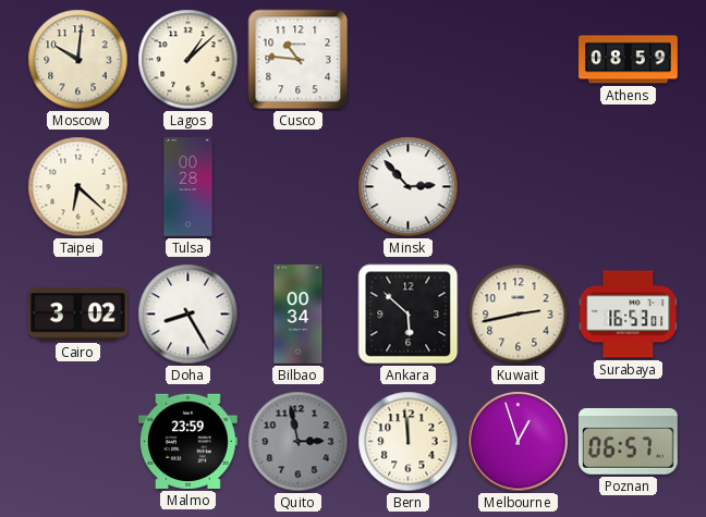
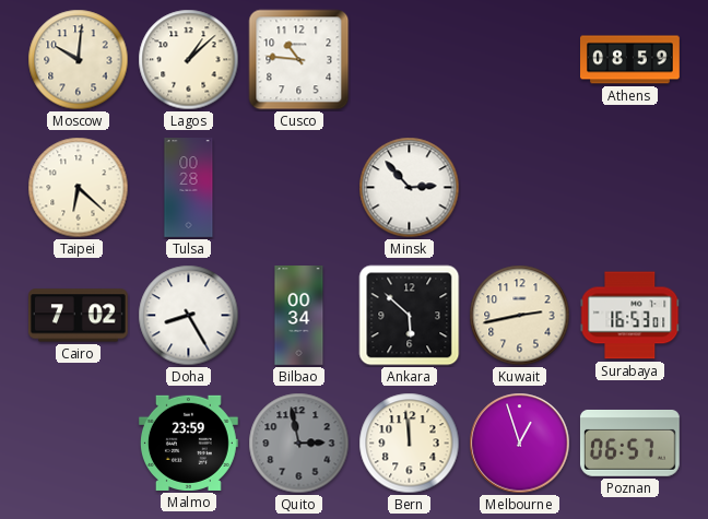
Cairo: 3:02 -> 7:02
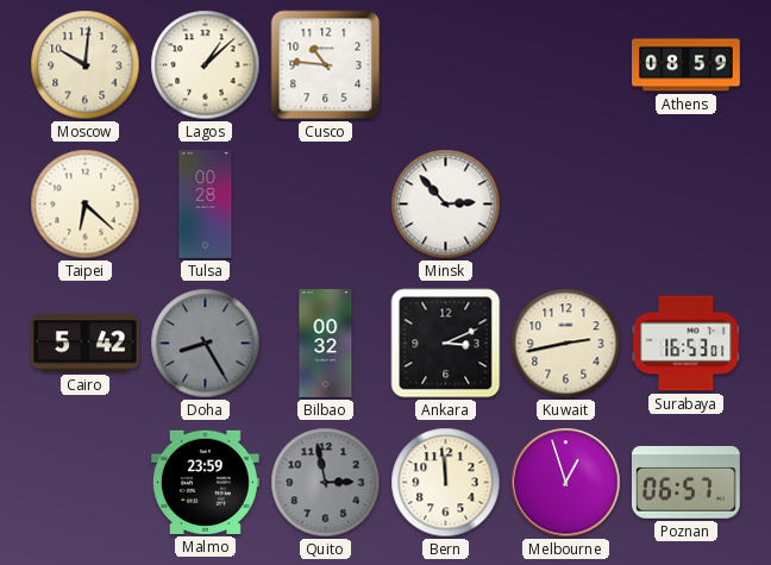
Cairo: 7:02 -> 5:42
Doha dial: white -> grey
Bilbao: 00:34 -> 00:32
Ankara: 5:52 -> 3:11
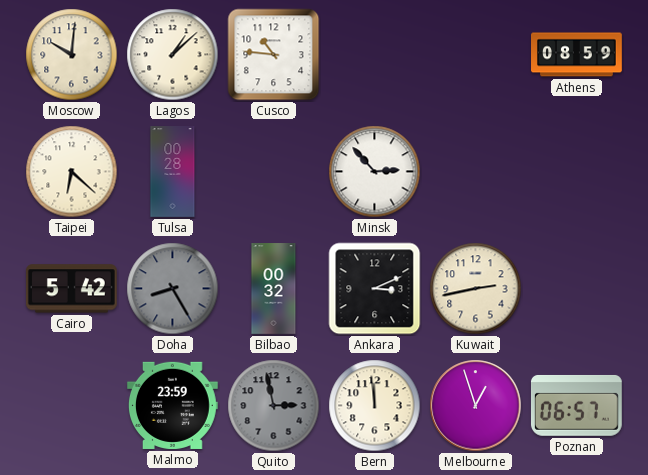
Surabaya: 16:53 -> none
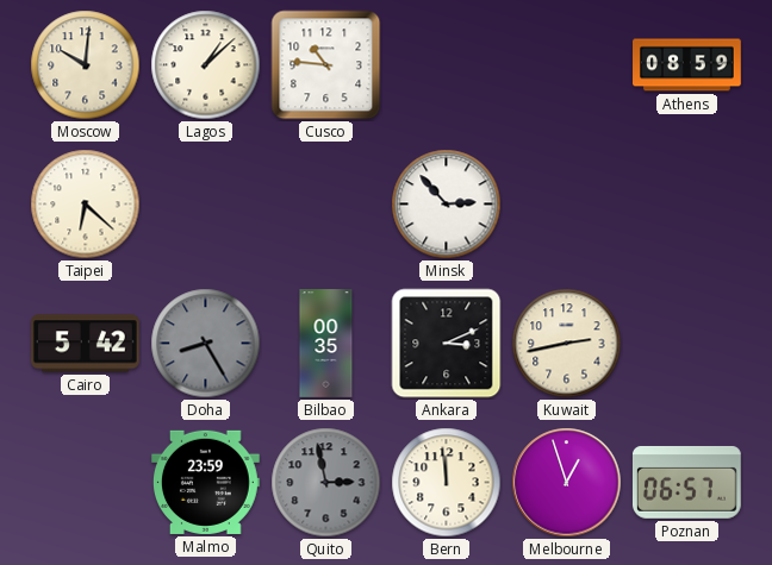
Tulsa: 00:28 -> none
Bilbao: 00:32 -> 00:35
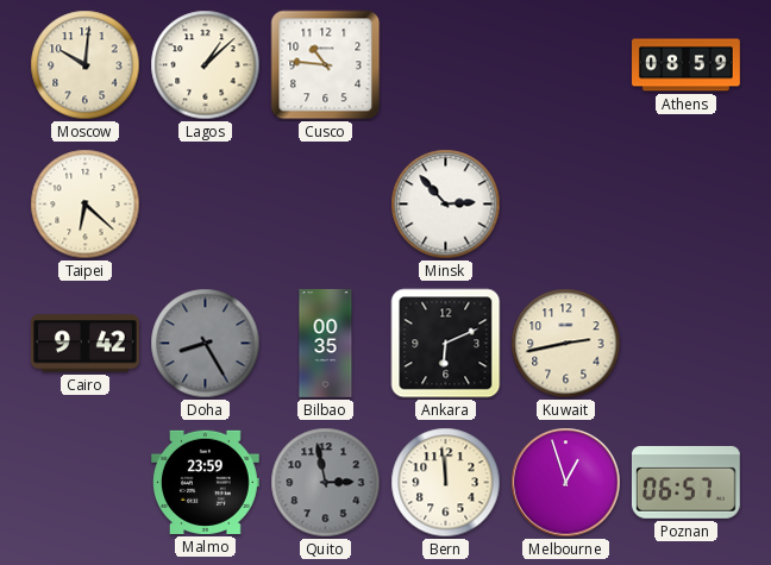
Cairo: 5:42 -> 9:42
Ankara: 3:11 -> 6:11
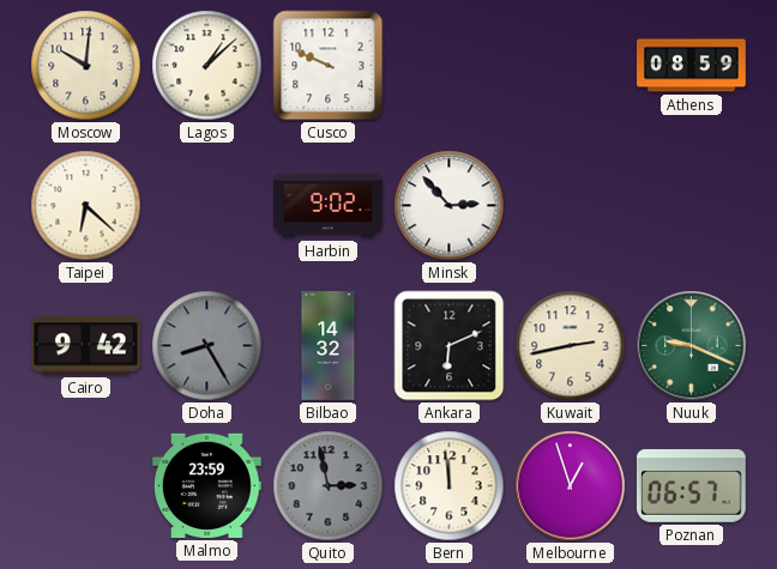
Cusco: 10:46 -> 9:49
Harbin: none -> 9:02
Bilbao: 00:35 -> 14:32
Nuuk: none -> 9:19
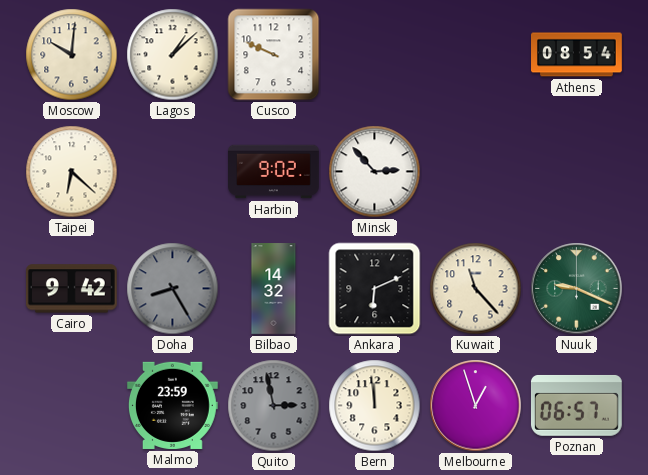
Athens: 08:59 -> 08:54
Kuwait: 2:43 -> 11:23
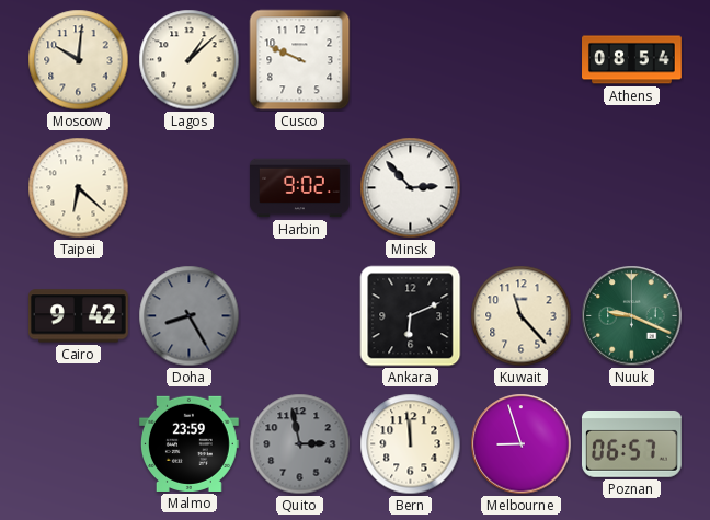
Bilbao: 14:32 -> none
Melbourne: 12:57 -> 8:57
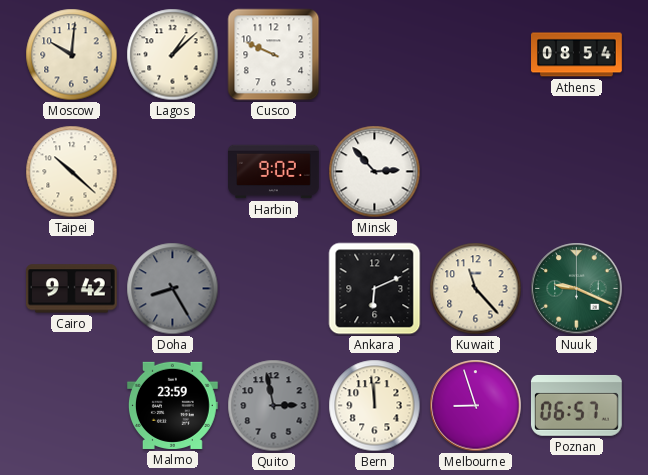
Taipei: 6:22 -> 10:22
